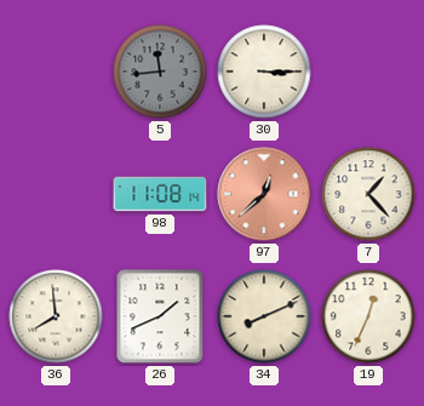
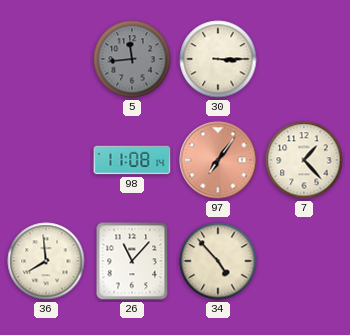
97: 12:38 -> 7:06
26: 1:41 -> 11:07
34: 8:11 -> 4:53
19: 12:34 -> none
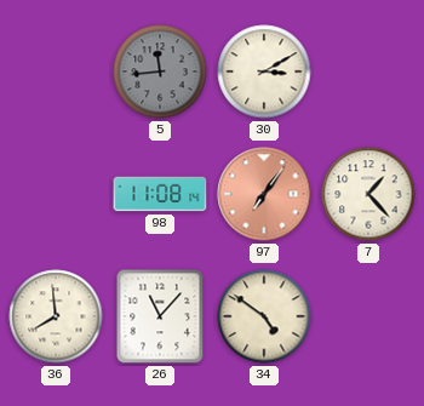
30: 3:15 -> 3:10
34: 4:53 -> 4:51
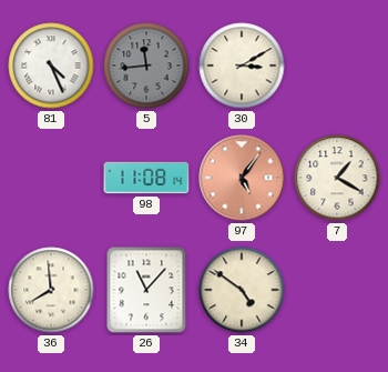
81: none -> 4:26
97: 7:06 -> 5:06
7: 1:23 -> 1:20
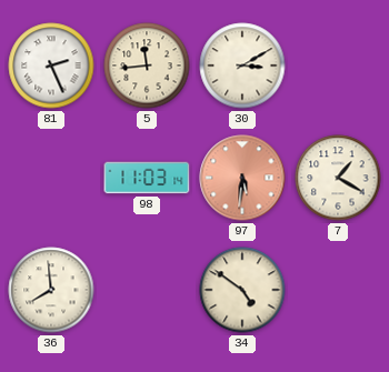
81: 4:26 -> 2:26
5 dial: grey -> cream
98: 11:08 -> 11:03
97: 5:06 -> 5:31
26: 11:07 -> none
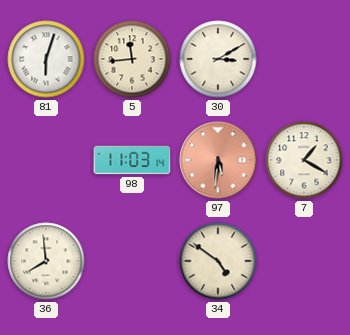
81: 2:26 -> 6:03
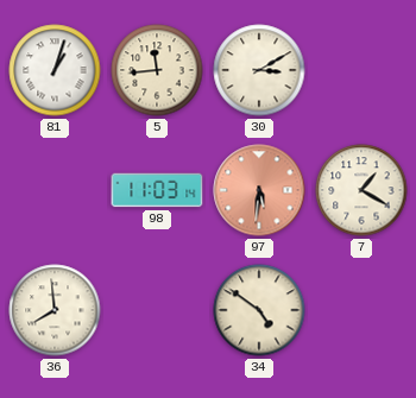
81: 6:03 -> 1:03
